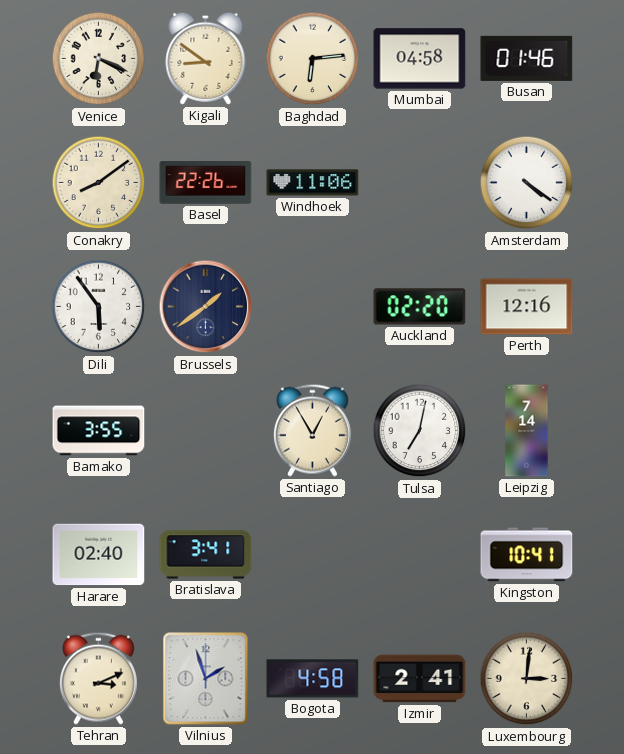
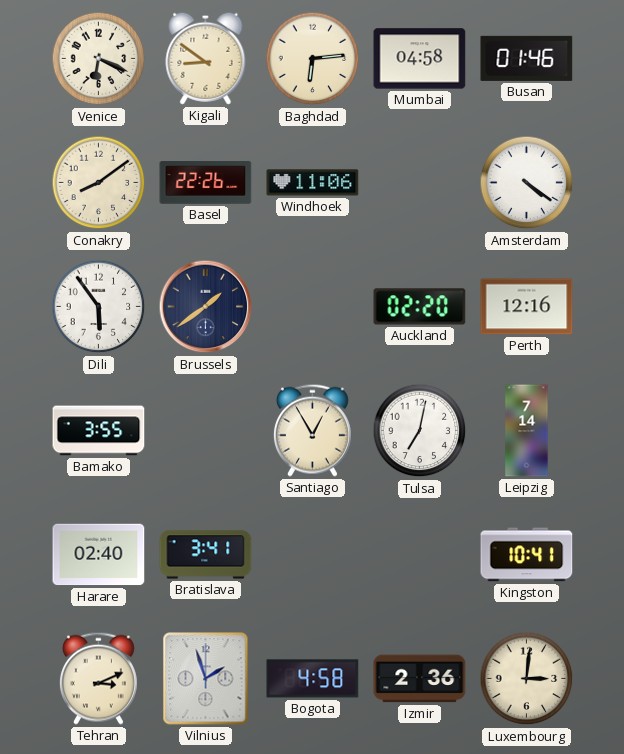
Izmir: 2:41 -> 2:36
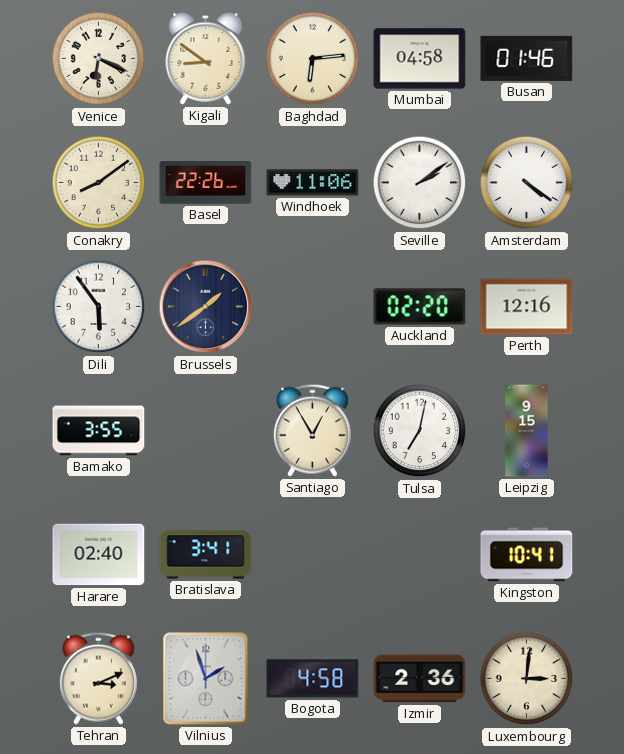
Seville: none -> 2:09
Leipzig: 7:14 -> 9:15
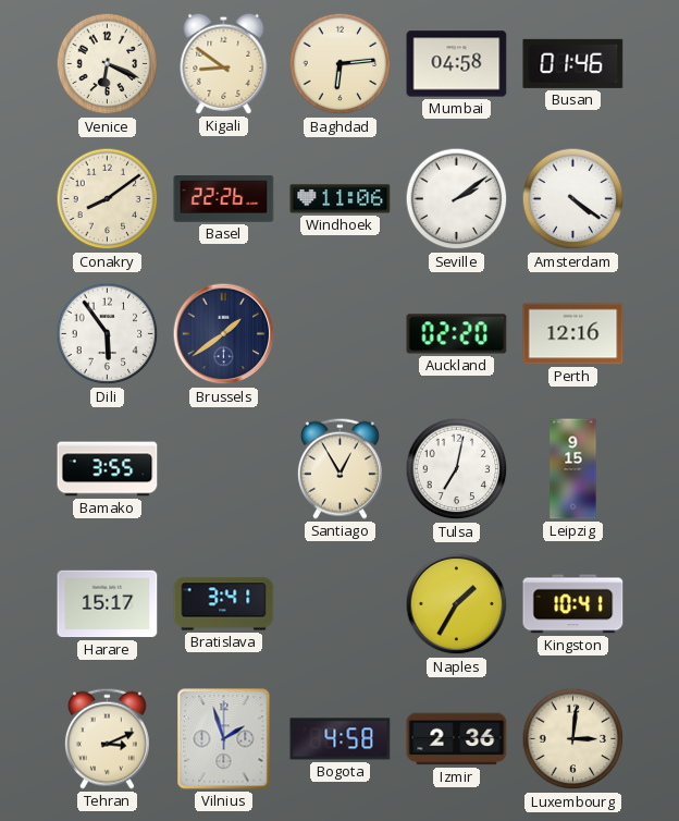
Harare: 02:40 -> 15:17
Naples: none -> 1:35
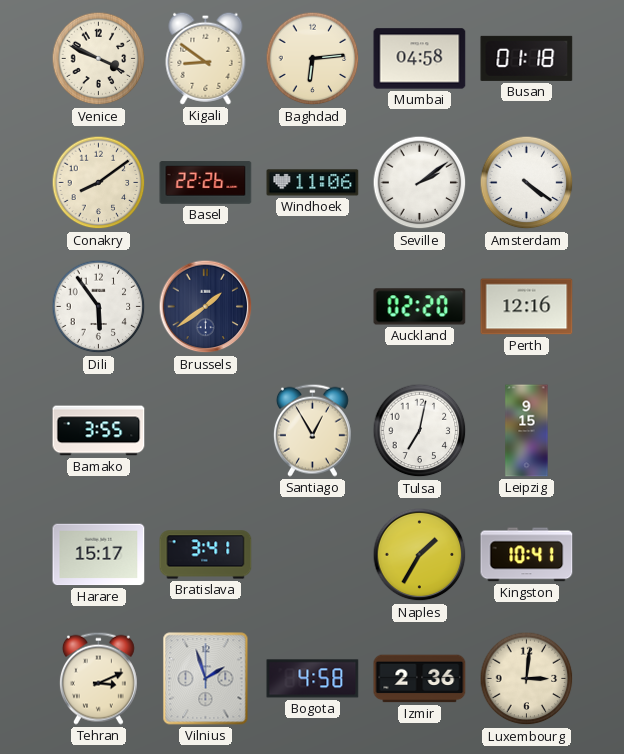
Venice: 6:19 -> 3:49
Busan: 01:46 -> 01:18
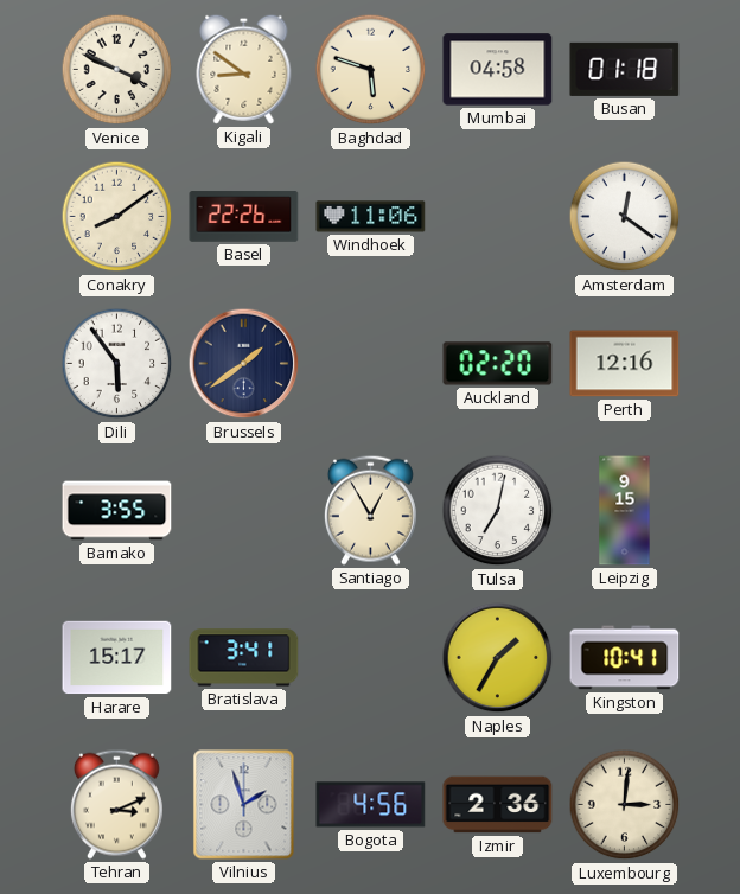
Baghdad: 6:14 -> 5:48
Seville: 2:09 -> none
Amsterdam: 4:21 -> 12:21
Bogota: 4:58 -> 4:56
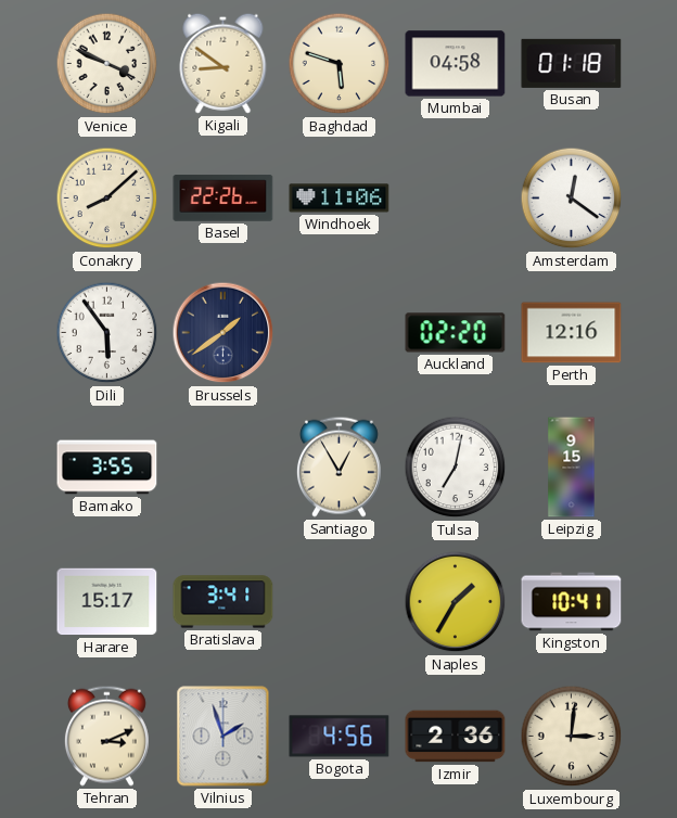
Conakry: 8:09 -> 8:08
